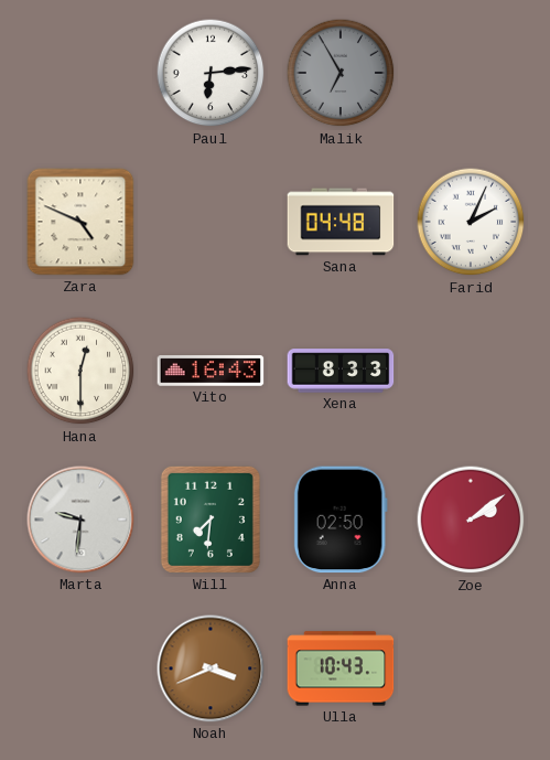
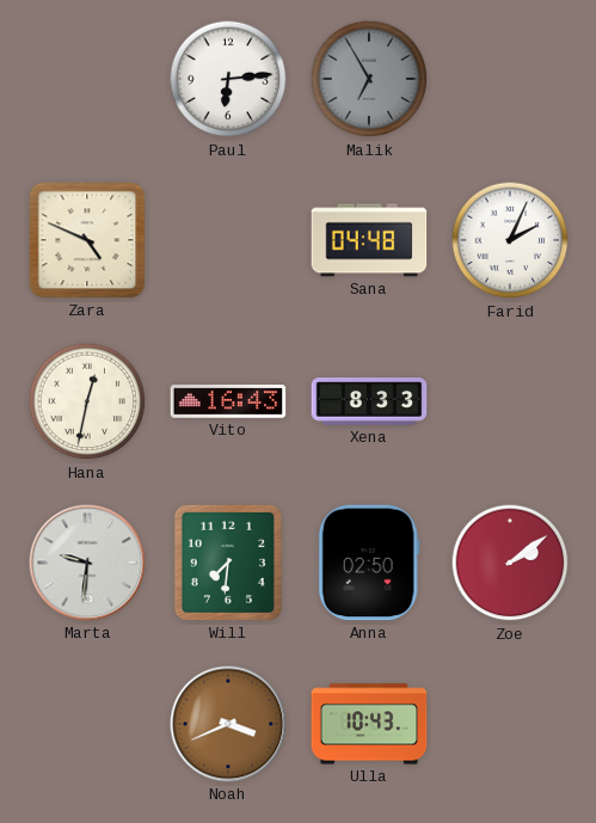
Hana: 12:30 -> 12:32
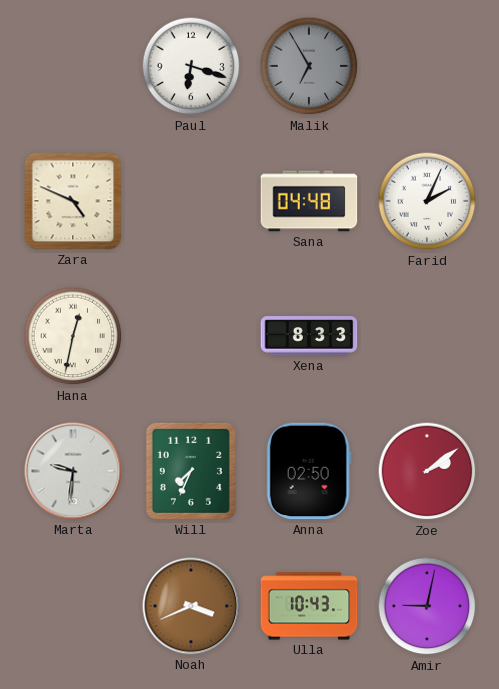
Paul: 6:14 -> 6:18
Vito: 16:43 -> none
Will: 7:31 -> 7:34
Amir: none -> 9:02
